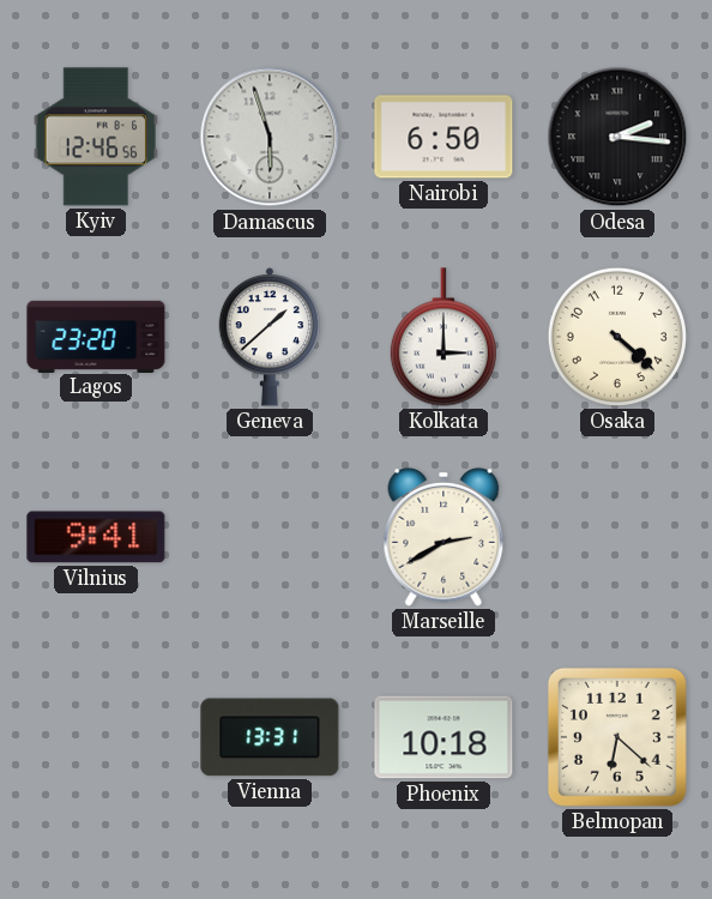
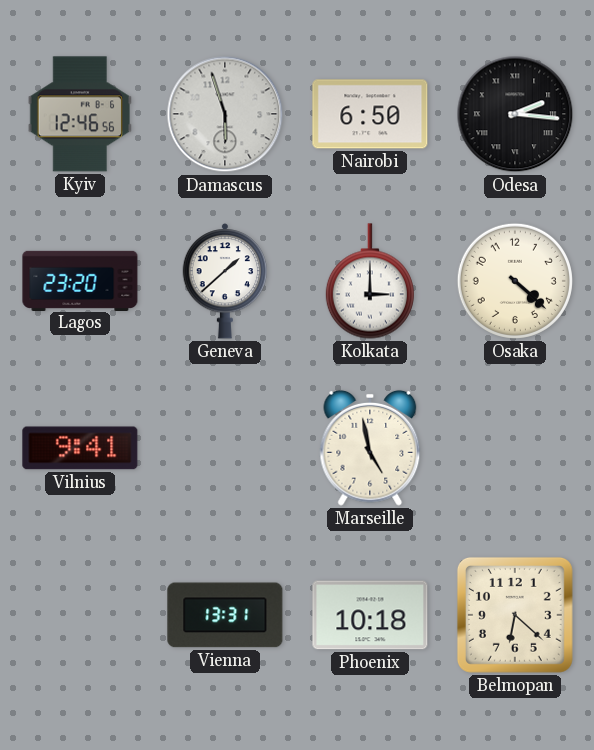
Marseille: 2:40 -> 4:58
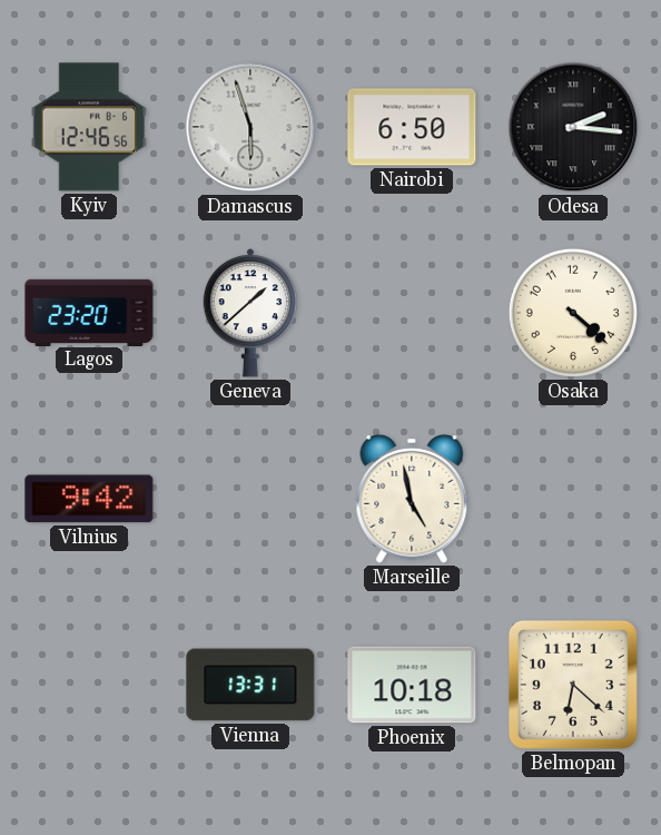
Kolkata: 3:00 -> none
Vilnius: 9:41 -> 9:42
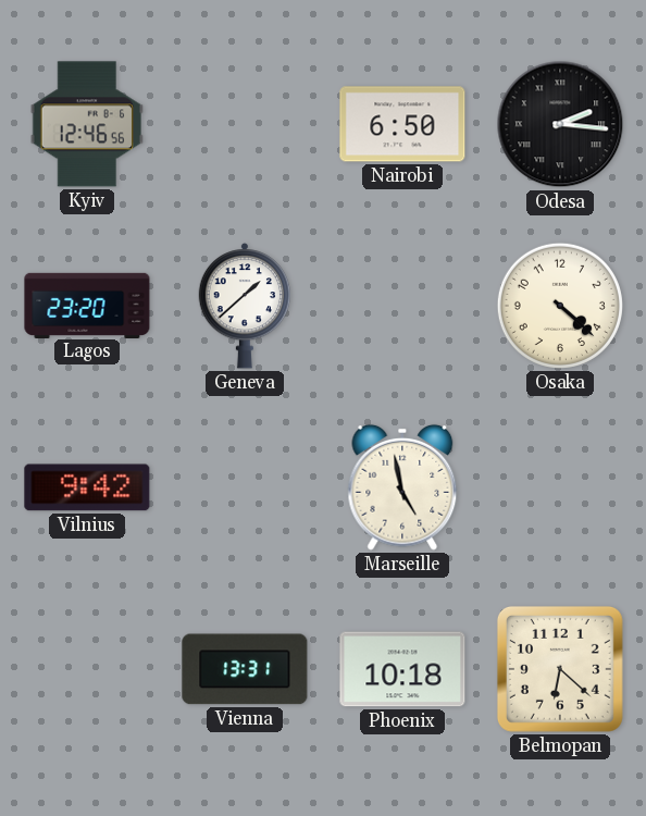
Damascus: 5:57 -> none
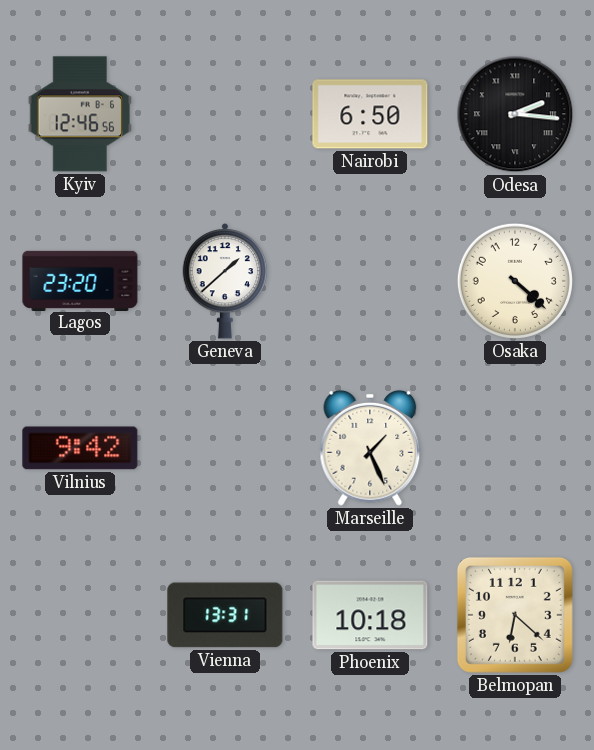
Marseille: 4:58 -> 1:26
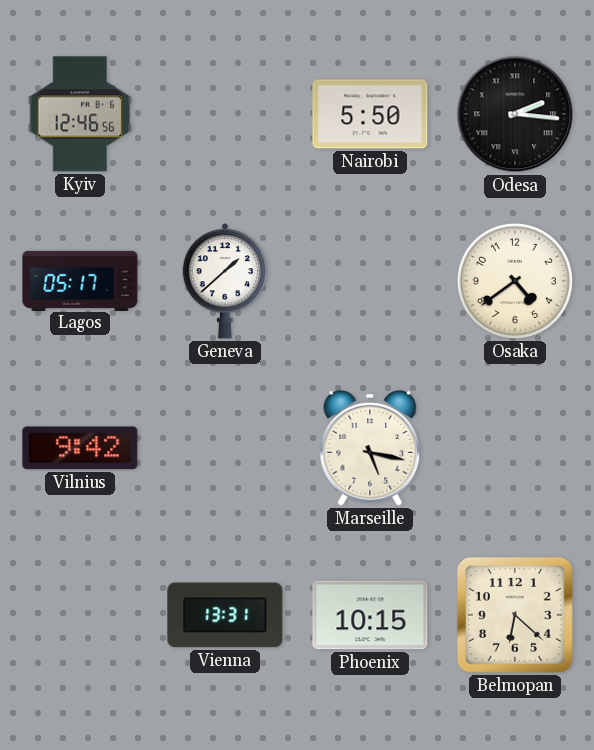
Nairobi: 6:50 -> 5:50
Lagos: 23:20 -> 05:17
Osaka: 4:22 -> 4:39
Marseille: 1:26 -> 5:17
Phoenix: 10:18 -> 10:15
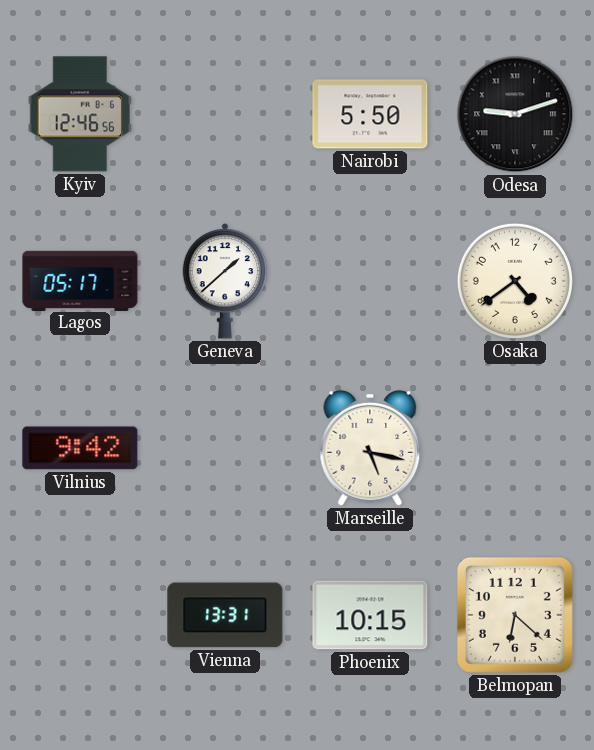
Odesa: 2:16 -> 9:12
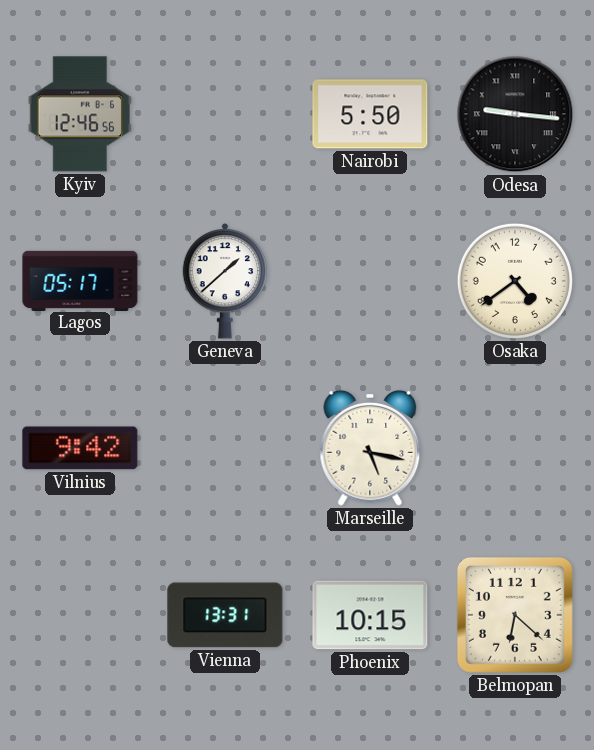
Odesa: 9:12 -> 9:16
